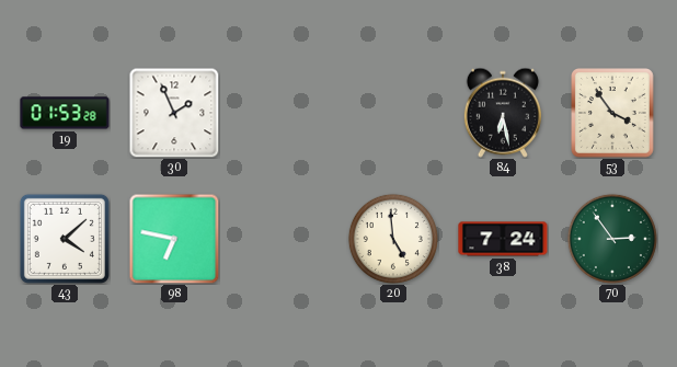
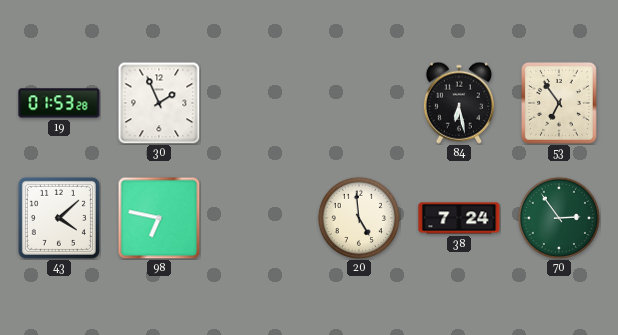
53: 3:54 -> 6:54
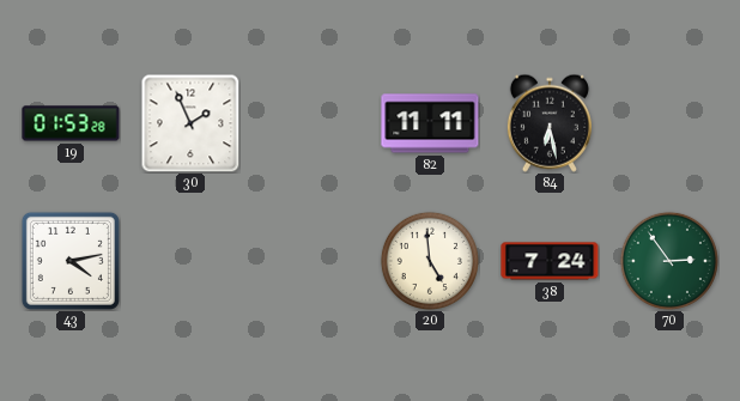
82: none -> 11:11
53: 6:54 -> none
43: 4:08 -> 4:13
98: 6:47 -> none
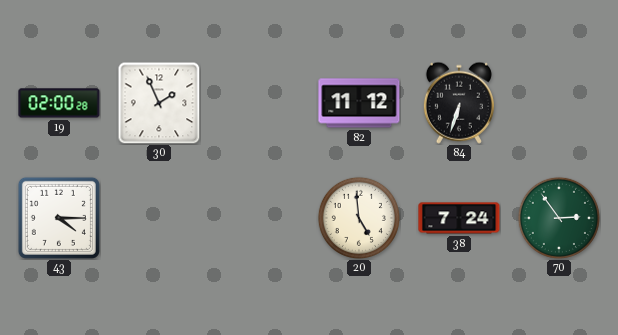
19: 01:53 -> 02:00
82: 11:11 -> 11:12
84: 6:28 -> 6:33
43: 4:13 -> 4:15
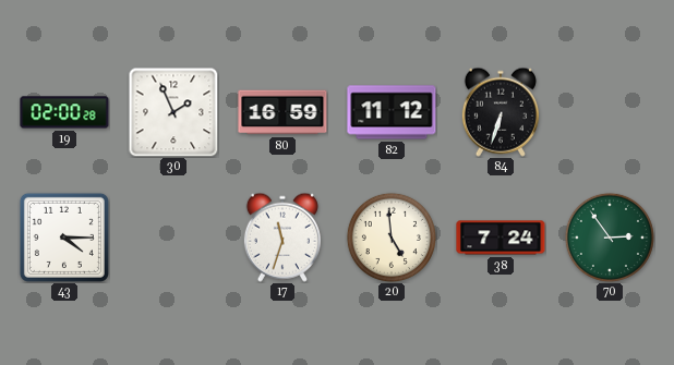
80: none -> 16:59
17: none -> 11:33
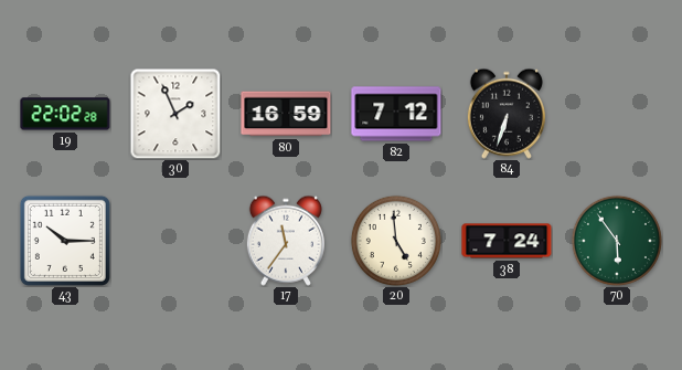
19: 02:00 -> 22:02
82: 11:12 -> 7:12
43: 4:15 -> 10:15
17: 11:33 -> 11:36
70: 2:54 -> 5:54
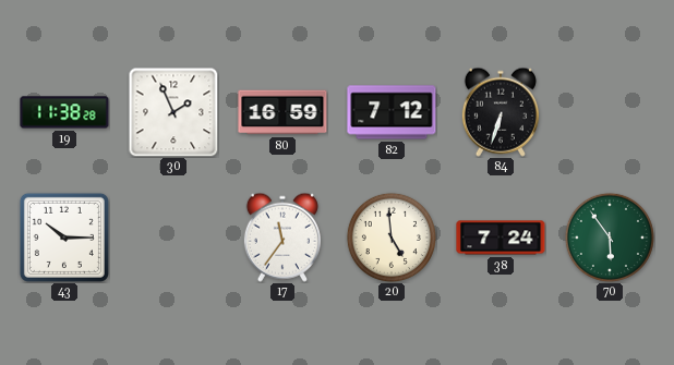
19: 22:02 -> 11:38
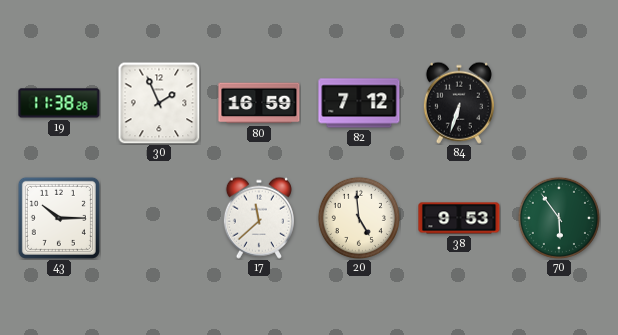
17: 11:36 -> 11:38
38: 7:24 -> 9:53
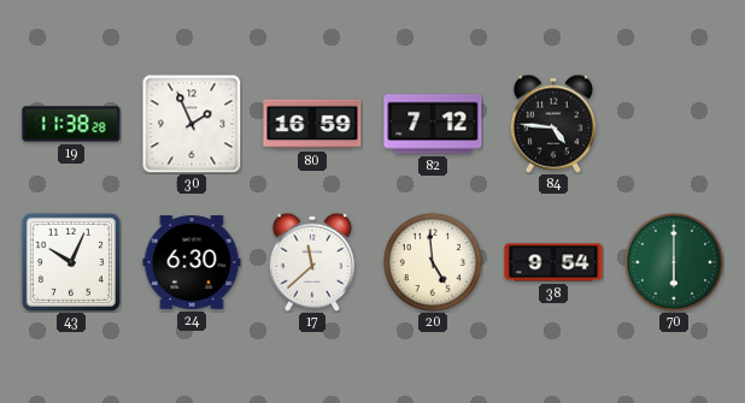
84: 6:33 -> 4:46
43: 10:15 -> 10:04
24: none -> 6:30
38: 9:53 -> 9:54
70: 5:54 -> 6:00
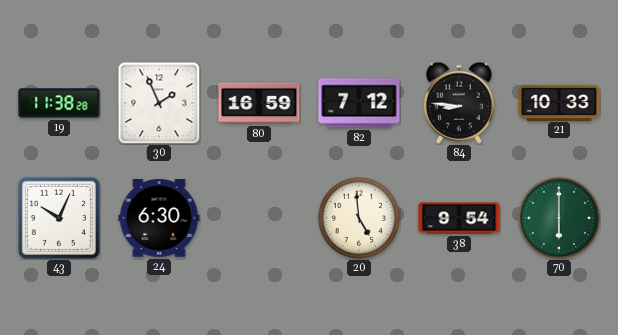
84: 4:46 -> 8:46
21: none -> 10:33
17: 11:38 -> none
